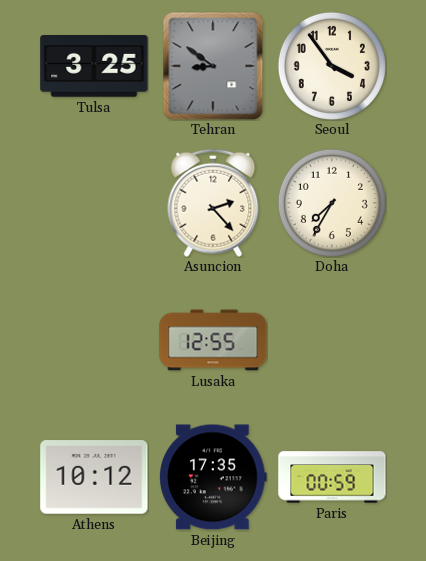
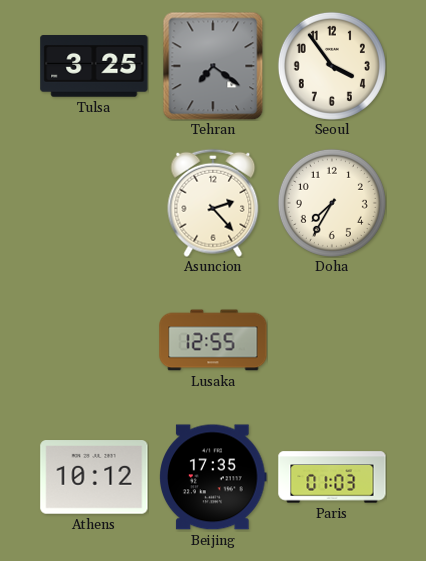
Tehran: 8:51 -> 7:21
Paris: 00:59 -> 01:03
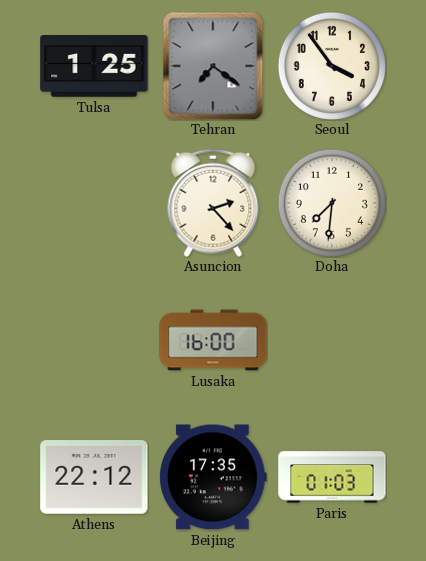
Tulsa: 3:25 -> 1:25
Doha: 7:35 -> 7:31
Lusaka: 12:55 -> 16:00
Athens: 10:12 -> 22:12
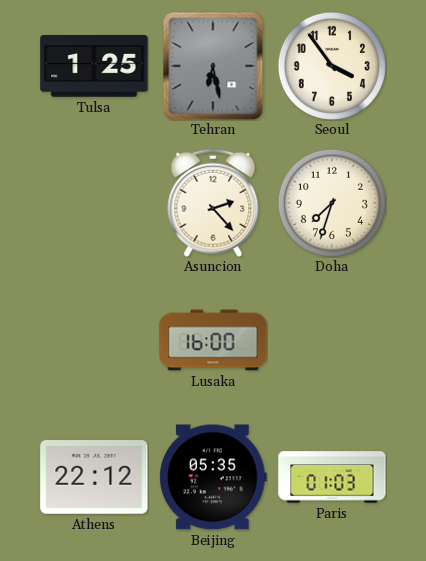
Tehran: 7:21 -> 6:28
Doha: 7:31 -> 7:33
Beijing: 17:35 -> 05:35
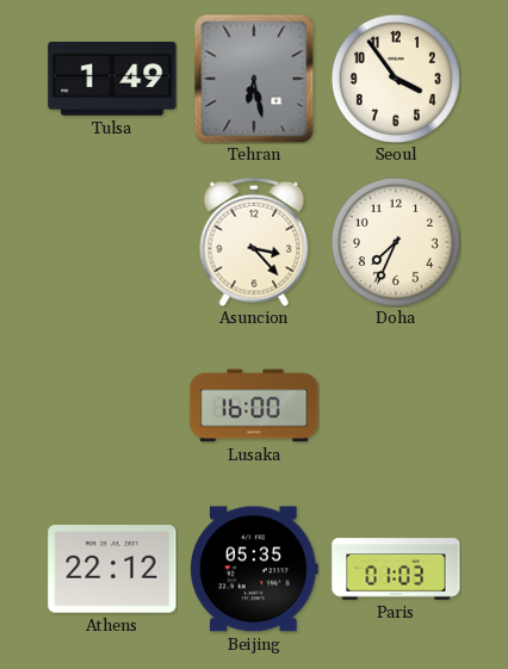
Tulsa: 1:25 -> 1:49
Asuncion: 2:23 -> 3:23
Doha: 7:33 -> 7:34
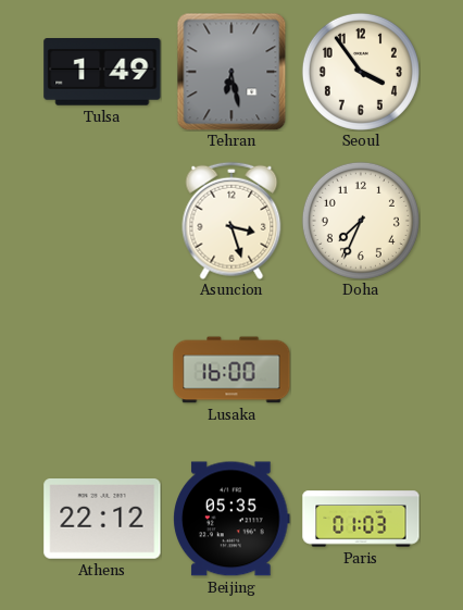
Asuncion: 3:23 -> 3:27
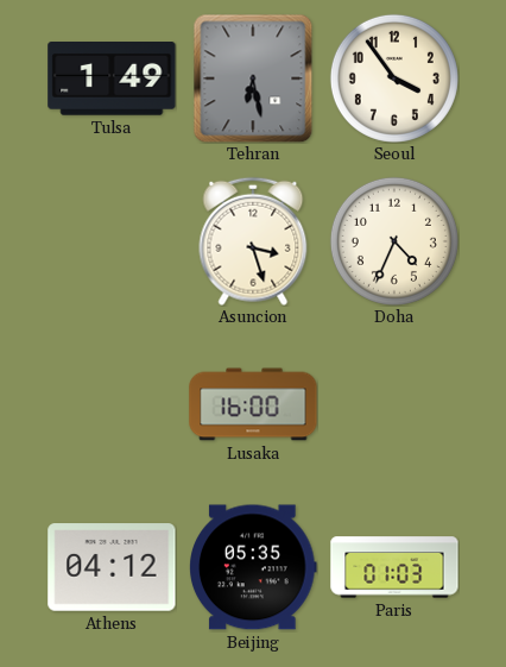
Doha: 7:34 -> 4:34
Athens: 22:12 -> 04:12
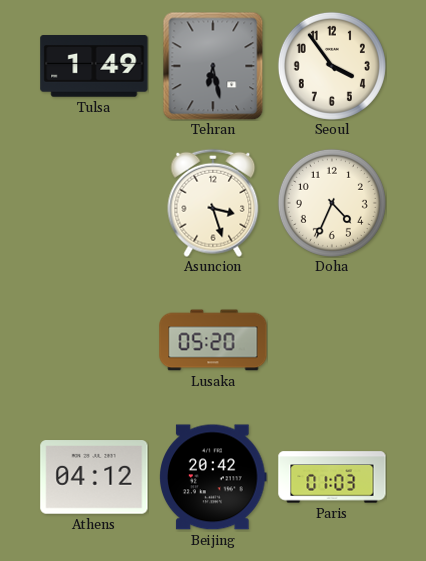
Lusaka: 16:00 -> 05:20
Beijing: 05:35 -> 20:42
